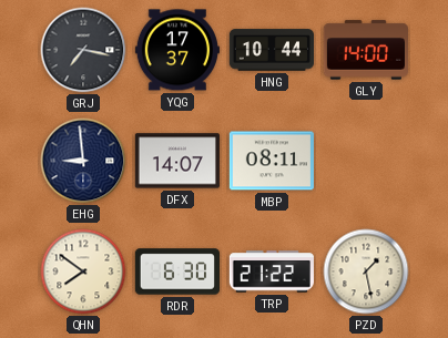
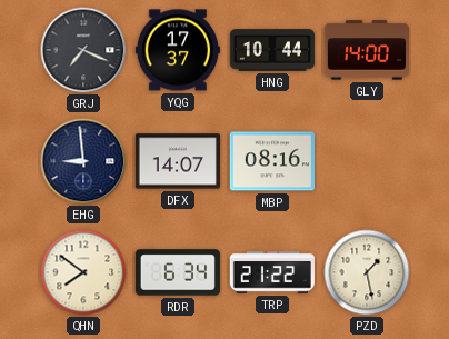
GRJ: 7:17 -> 7:19
MBP: 08:11 -> 08:16
RDR: 6:30 -> 6:34
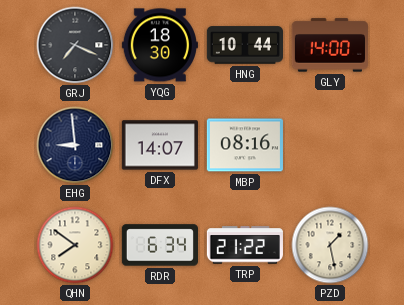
YQG: 17:37 -> 18:30
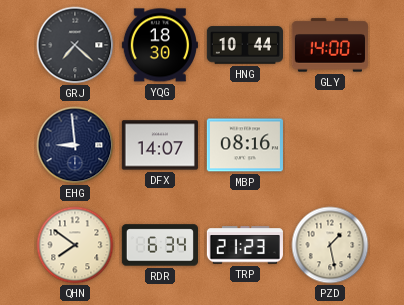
GRJ: 7:19 -> 7:22
TRP: 21:22 -> 21:23
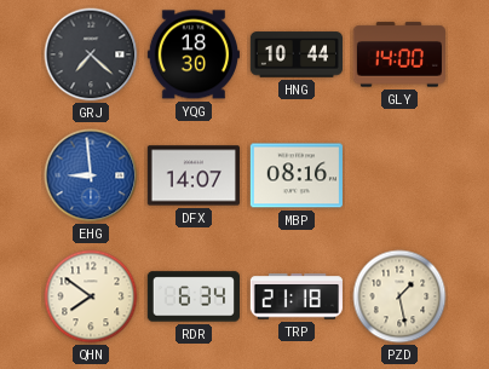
EHG dial: navy -> blue
TRP: 21:23 -> 21:18
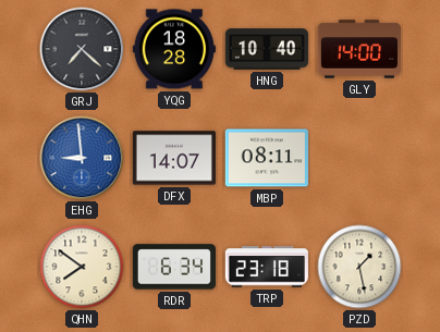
YQG: 18:30 -> 18:28
HNG: 10:44 -> 10:40
MBP: 08:16 -> 08:11
TRP: 21:18 -> 23:18
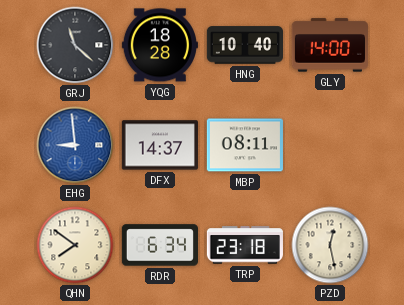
GRJ: 7:22 -> 11:22
DFX: 14:07 -> 14:37
PZD: 1:28 -> 12:28
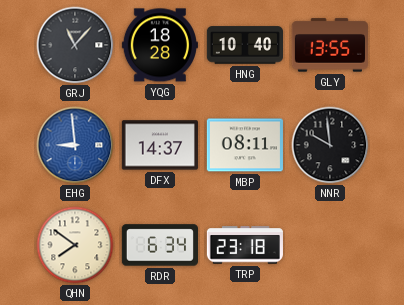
GRJ: 11:22 -> 11:07
GLY: 14:00 -> 13:55
NNR: none -> 9:59
PZD: 12:28 -> none
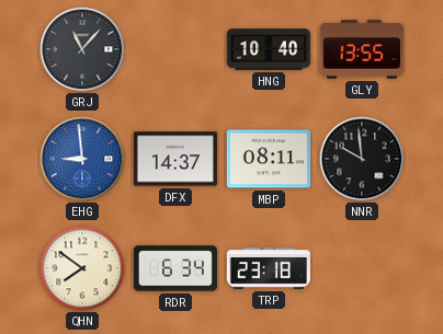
YQG: 18:28 -> none
